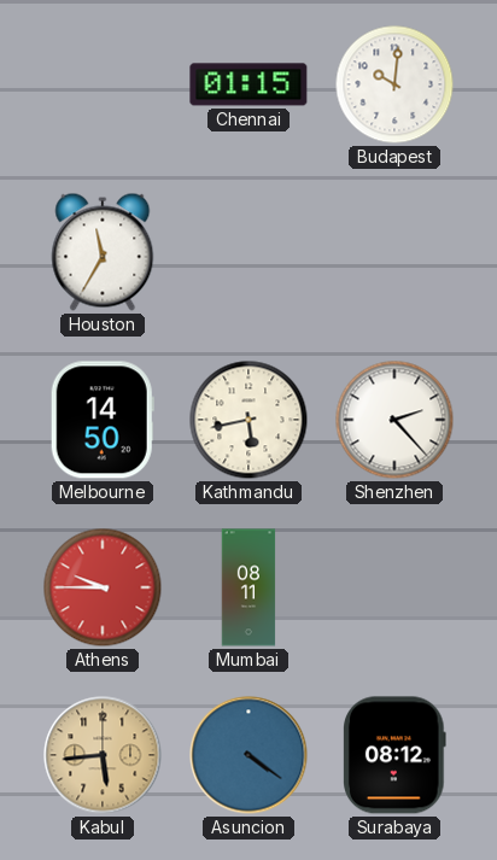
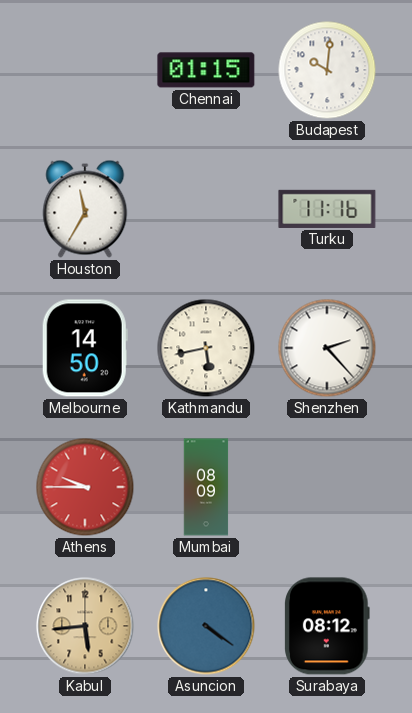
Turku: none -> 11:16
Mumbai: 08:11 -> 08:09
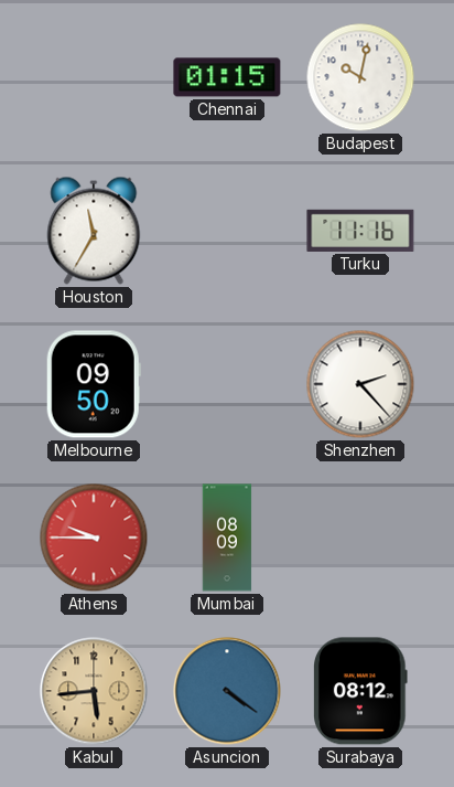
Budapest: 10:01 -> 10:02
Melbourne: 14:50 -> 09:50
Kathmandu: 5:43 -> none
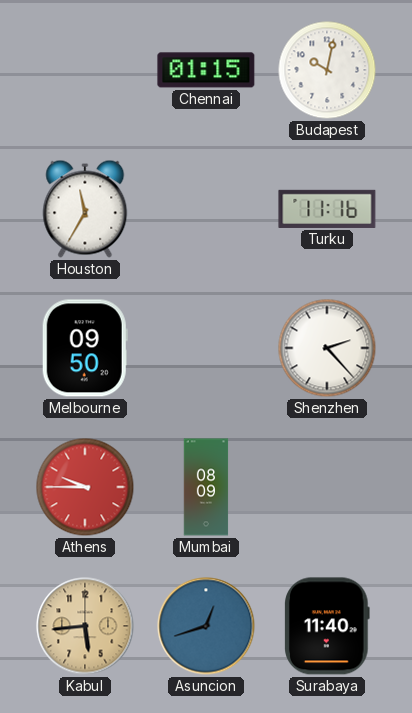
Asuncion: 4:21 -> 12:42
Surabaya: 08:12 -> 11:40
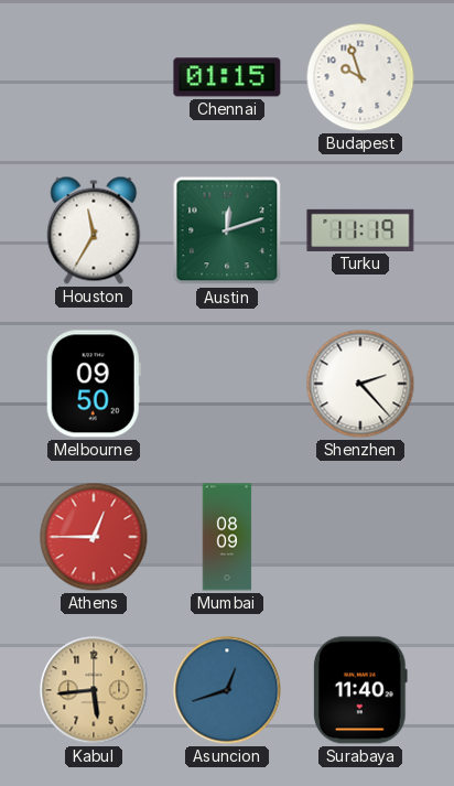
Budapest: 10:02 -> 9:57
Austin: none -> 12:12
Turku: 11:16 -> 11:19
Athens: 9:45 -> 12:45
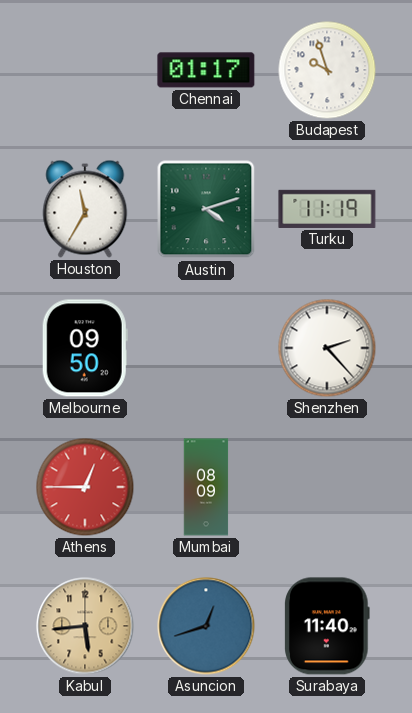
Chennai: 01:15 -> 01:17
Austin: 12:12 -> 4:12
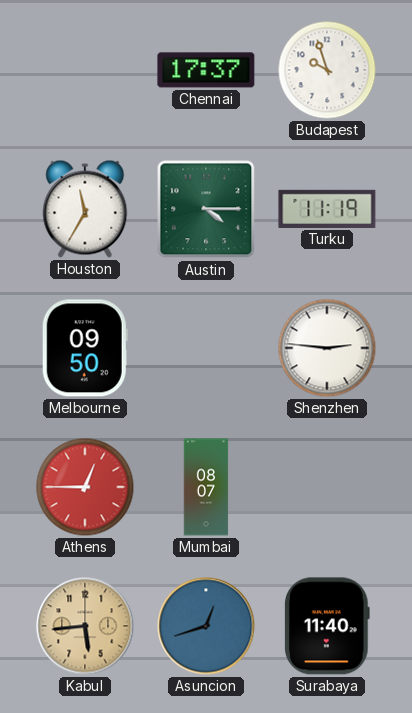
Chennai: 01:17 -> 17:37
Austin: 4:12 -> 4:15
Shenzhen: 2:23 -> 2:46
Mumbai: 08:09 -> 08:07
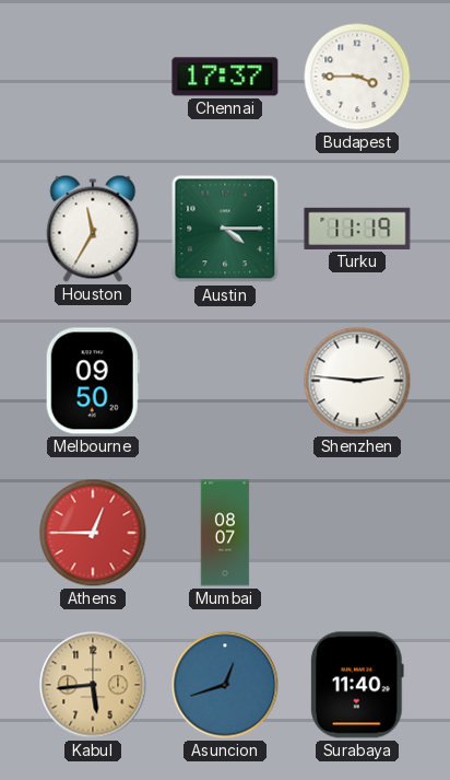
Budapest: 9:57 -> 3:45
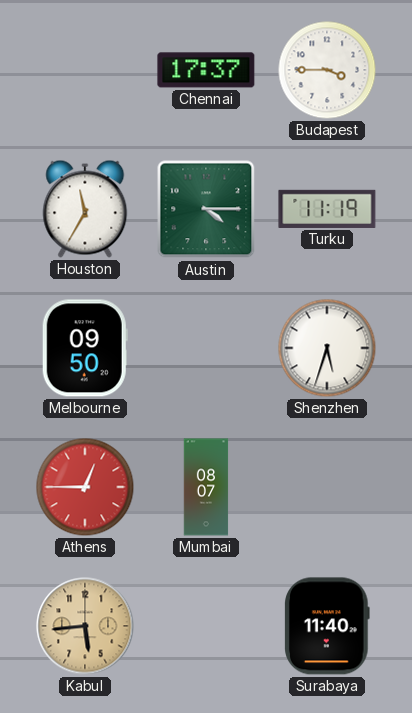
Shenzhen: 2:46 -> 5:33
Asuncion: 12:42 -> none
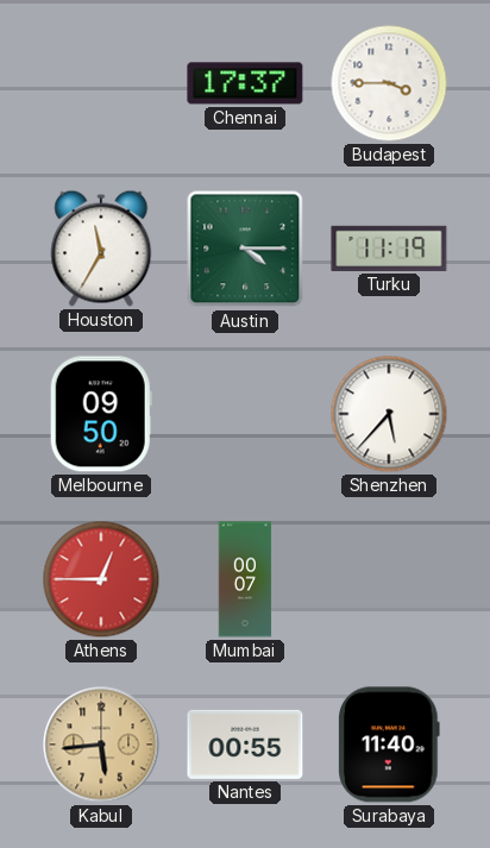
Shenzhen: 5:33 -> 5:37
Mumbai: 08:07 -> 00:07
Nantes: none -> 00:55
